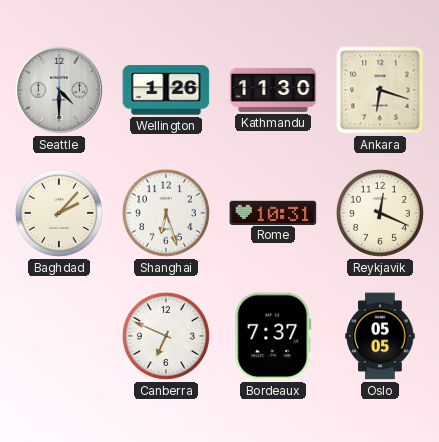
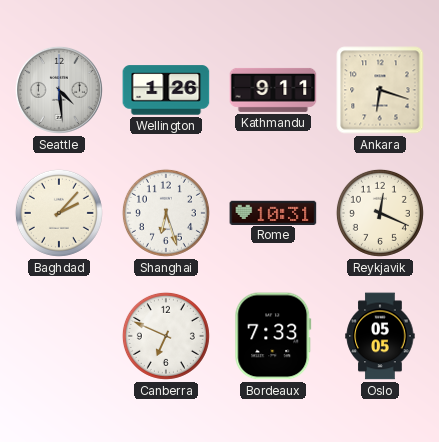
Seattle: 4:30 -> 4:29
Kathmandu: 11:30 -> 9:11
Bordeaux: 7:37 -> 7:33
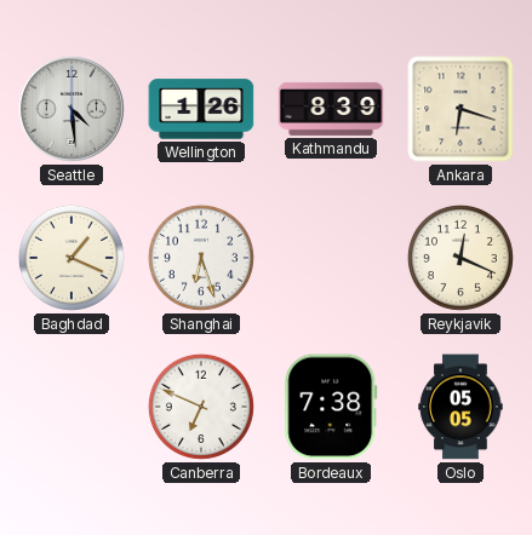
Kathmandu: 9:11 -> 8:39
Baghdad: 2:07 -> 1:19
Rome: 10:31 -> none
Bordeaux: 7:33 -> 7:38
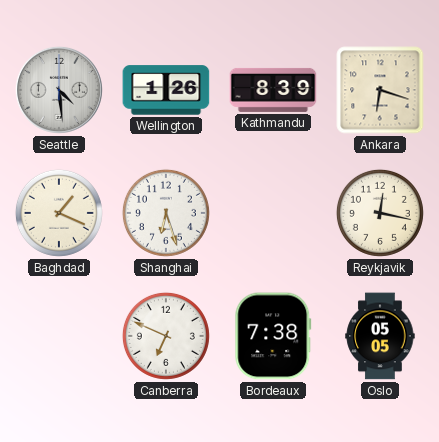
Reykjavik: 12:19 -> 12:17
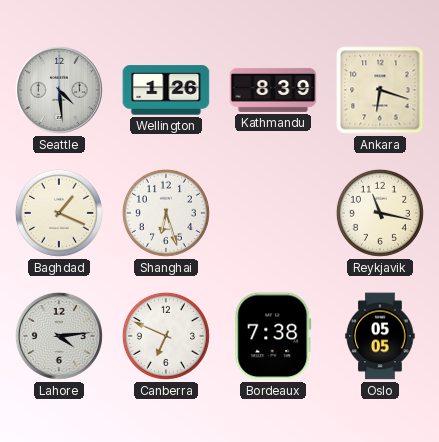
Reykjavik: 12:17 -> 11:17
Lahore: none -> 4:14
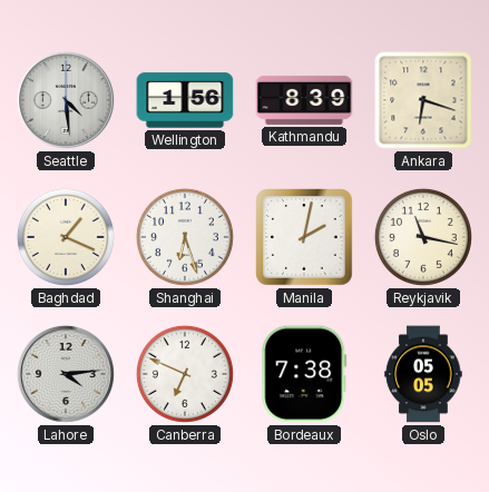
Wellington: 1:26 -> 1:56
Manila: none -> 2:02
